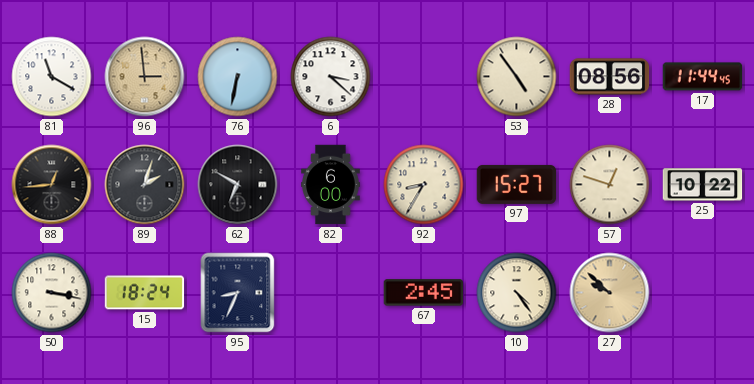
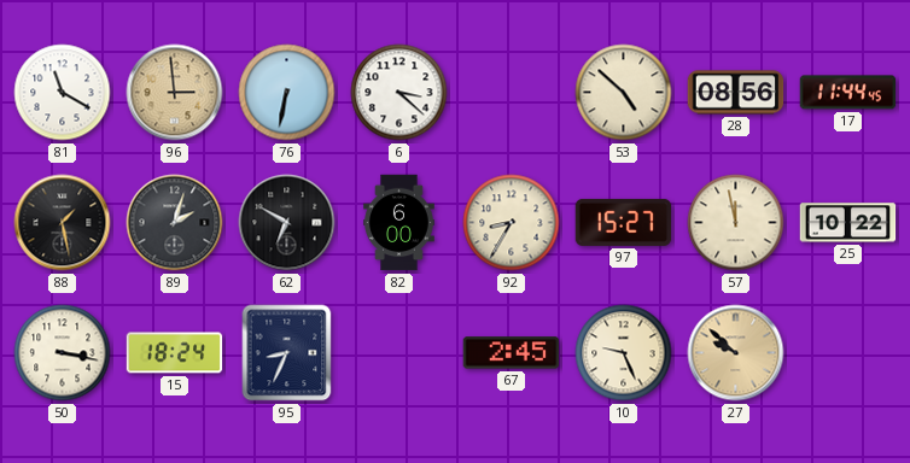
53: 4:54 -> 4:52
88: 12:44 -> 1:28
57: 12:48 -> 11:58
10: 4:24 -> 9:26
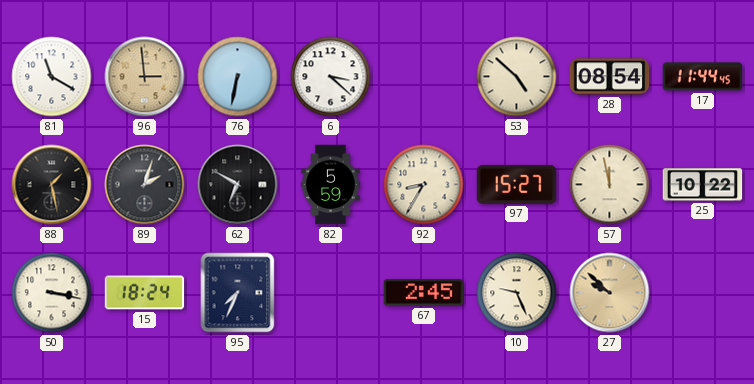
28: 08:56 -> 08:54
82: 6:00 -> 5:59
95: 8:34 -> 7:34
